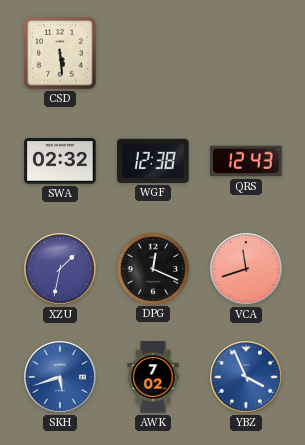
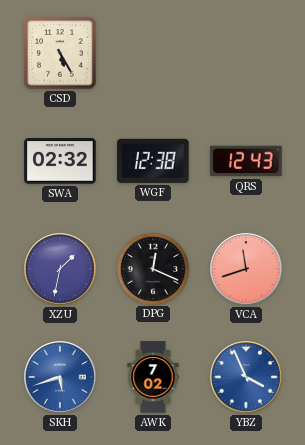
CSD: 5:29 -> 5:25
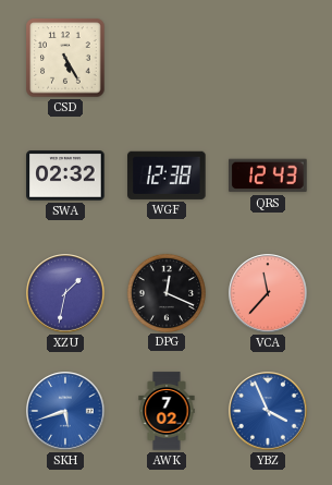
VCA: 11:42 -> 11:37
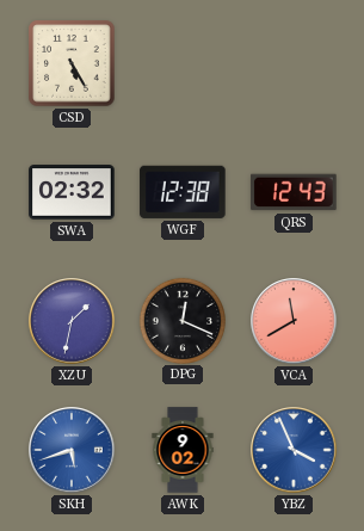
VCA: 11:37 -> 11:40
AWK: 7:02 -> 9:02
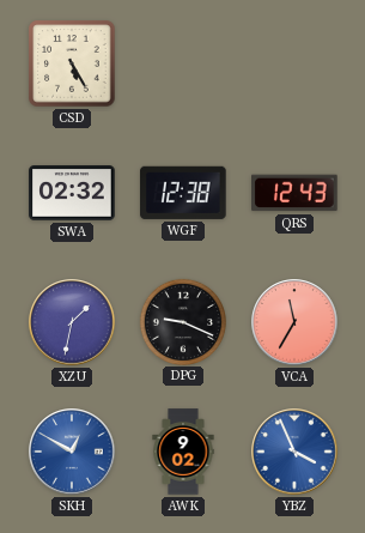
DPG: 12:19 -> 9:19
VCA: 11:40 -> 11:35
SKH: 5:42 -> 12:50
